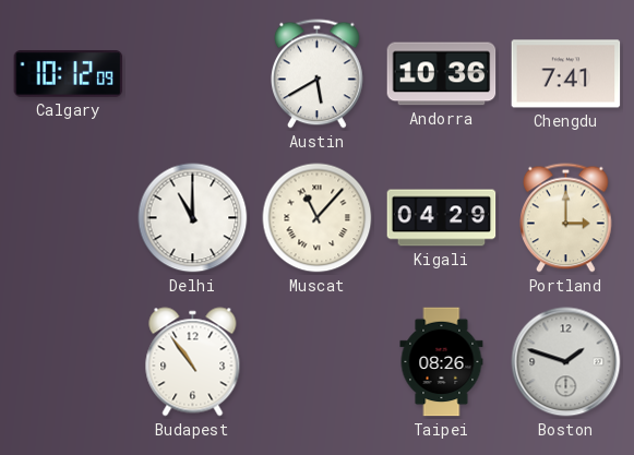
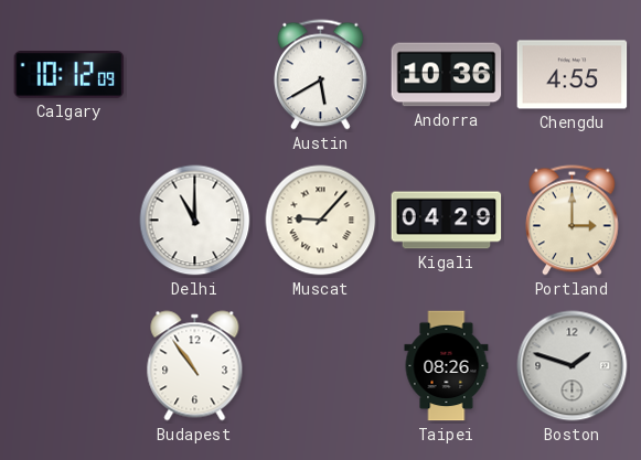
Chengdu: 7:41 -> 4:55
Muscat: 11:07 -> 9:07
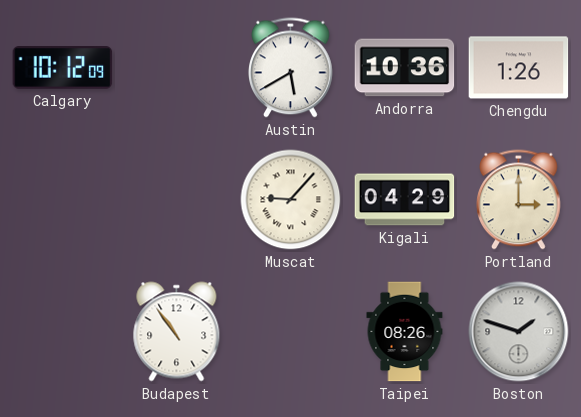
Chengdu: 4:55 -> 1:26
Delhi: 11:00 -> none
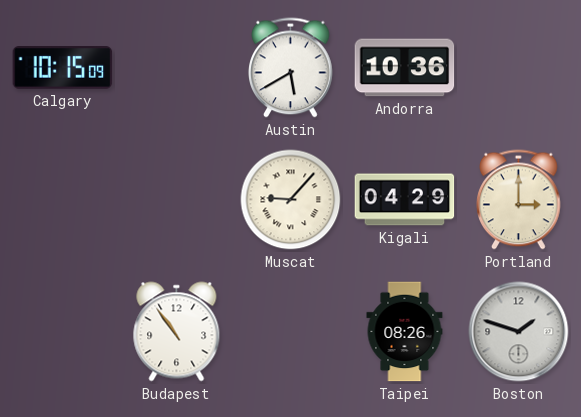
Calgary: 10:12 -> 10:15
Chengdu: 1:26 -> none
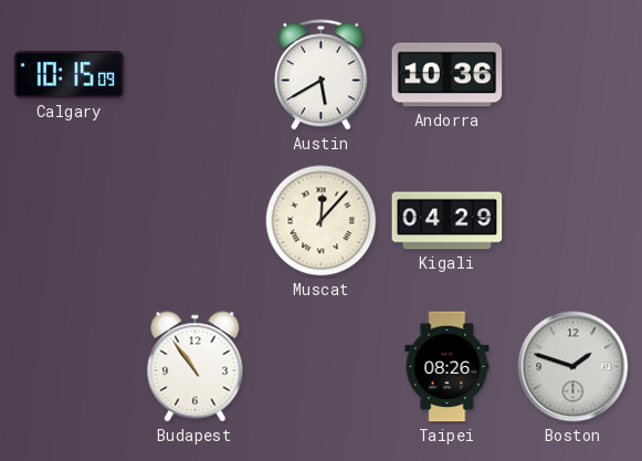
Muscat: 9:07 -> 12:07
Portland: 3:00 -> none
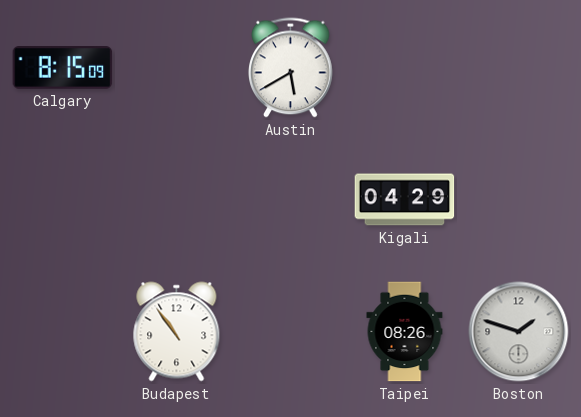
Calgary: 10:15 -> 8:15
Andorra: 10:36 -> none
Muscat: 12:07 -> none
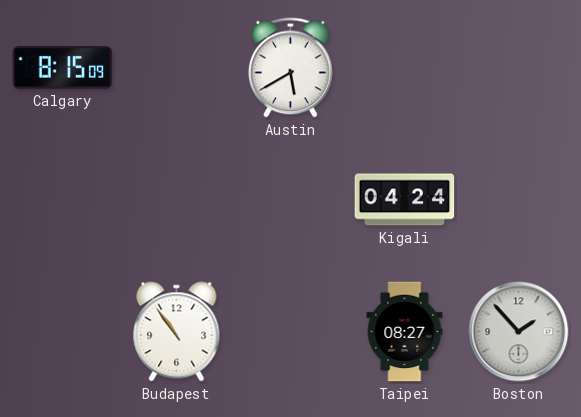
Kigali: 04:29 -> 04:24
Taipei: 08:26 -> 08:27
Boston: 1:48 -> 1:53
